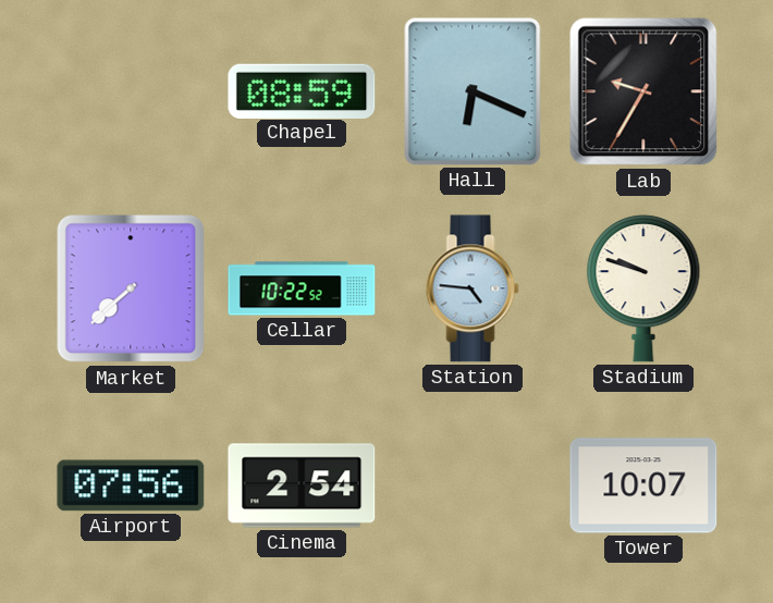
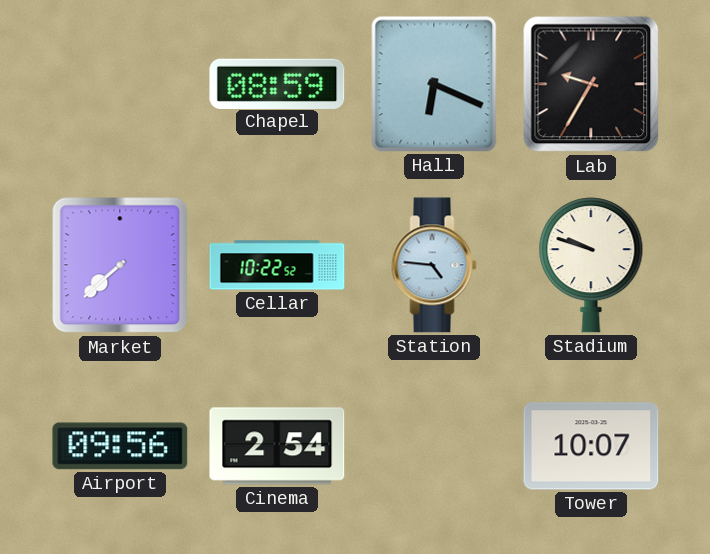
Airport: 07:56 -> 09:56
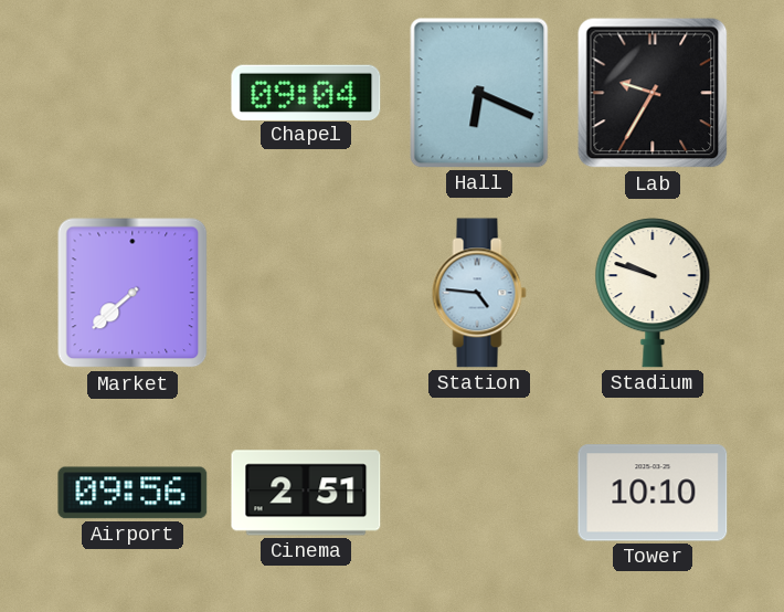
Chapel: 08:59 -> 09:04
Cellar: 10:22 -> none
Cinema: 2:54 -> 2:51
Tower: 10:07 -> 10:10
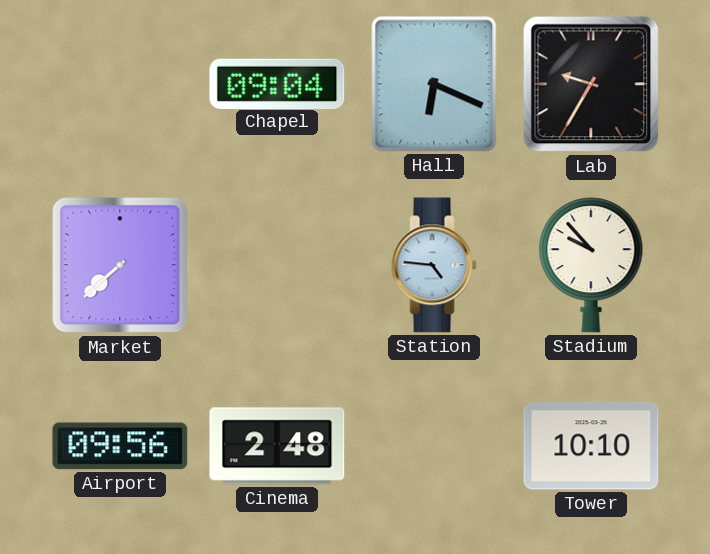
Stadium: 9:48 -> 9:53
Cinema: 2:51 -> 2:48
